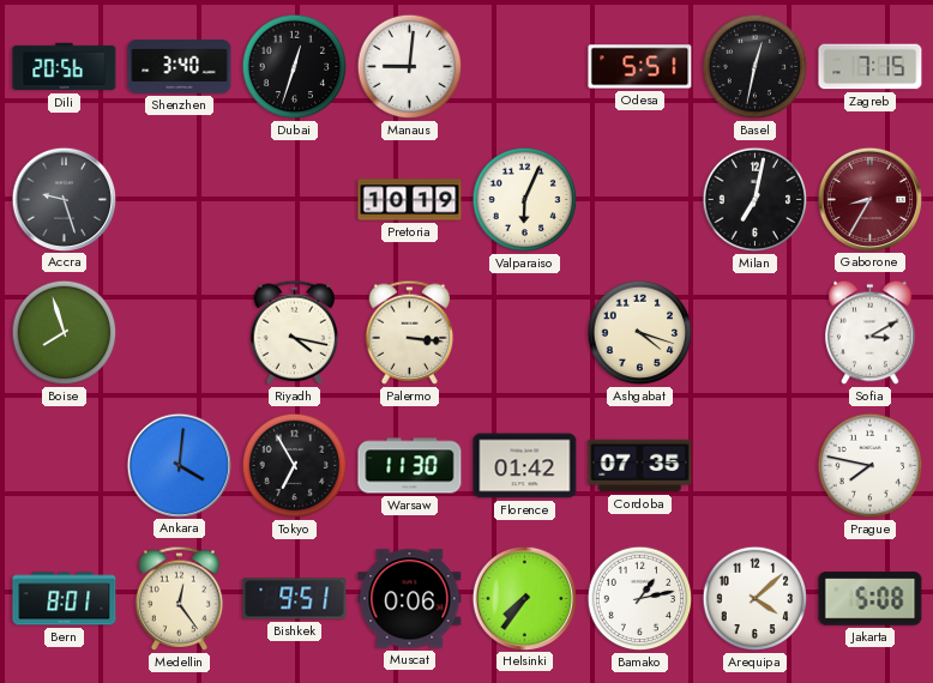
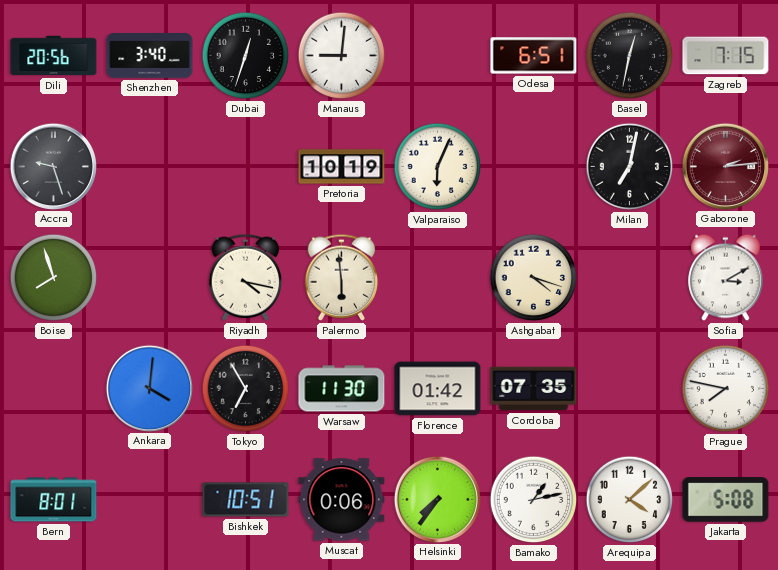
Odesa: 5:51 -> 6:51
Gaborone: 8:35 -> 2:14
Palermo: 3:16 -> 5:59
Medellin: 12:24 -> none
Bishkek: 9:51 -> 10:51
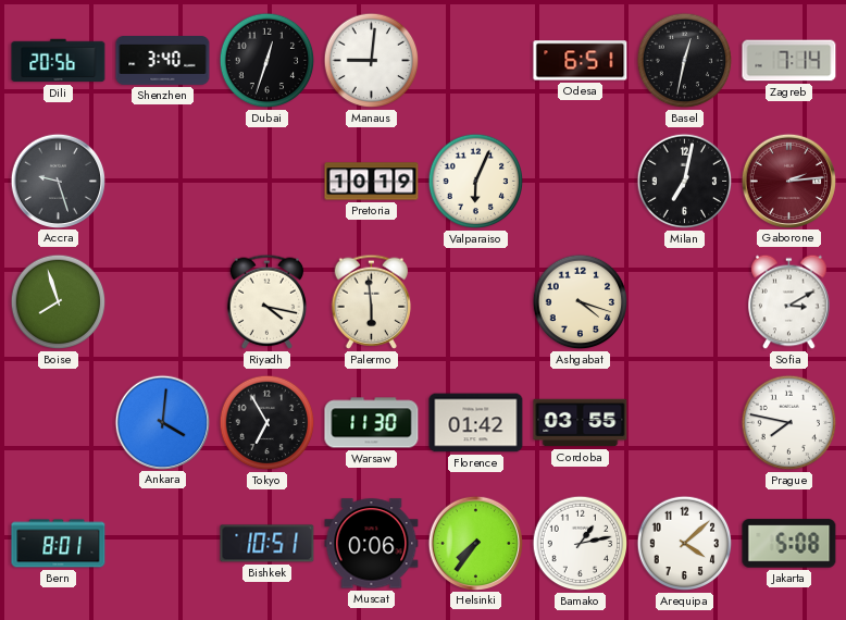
Zagreb: 7:15 -> 7:14
Cordoba: 07:35 -> 03:55
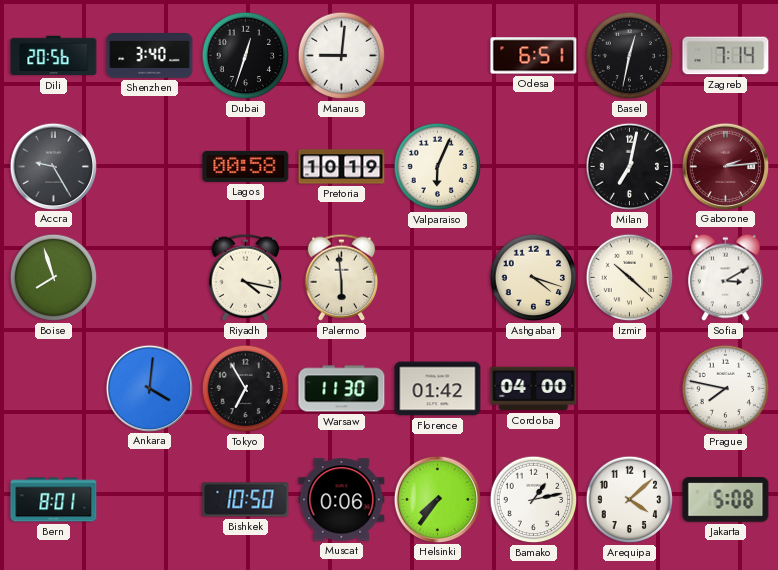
Accra: 9:27 -> 9:25
Lagos: none -> 00:58
Izmir: none -> 10:22
Cordoba: 03:55 -> 04:00
Bishkek: 10:51 -> 10:50
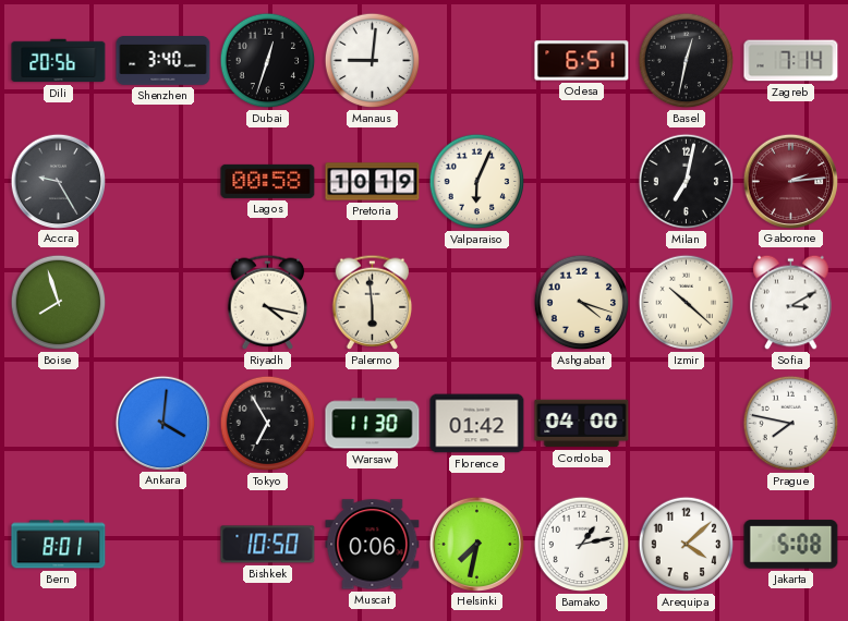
Helsinki: 7:36 -> 7:32
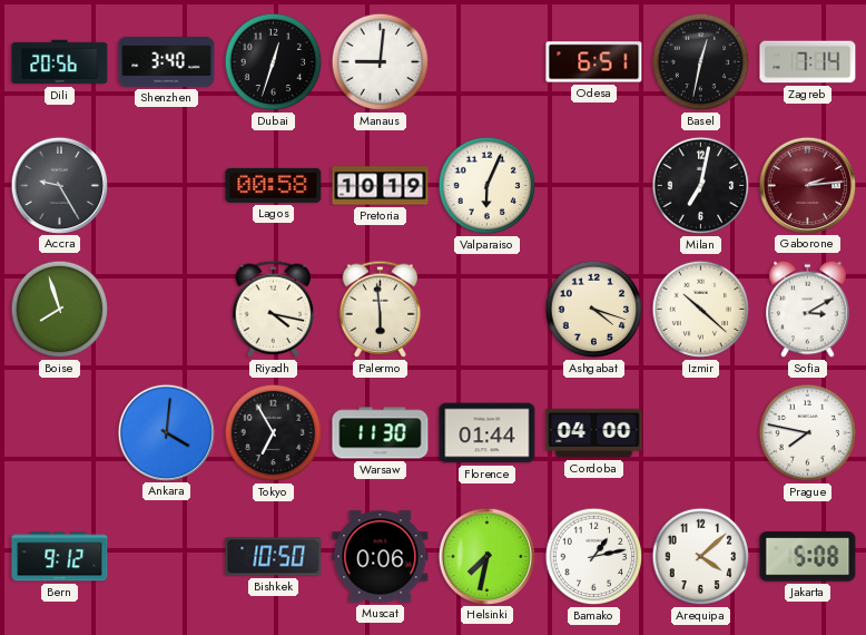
Florence: 01:42 -> 01:44
Bern: 8:01 -> 9:12
